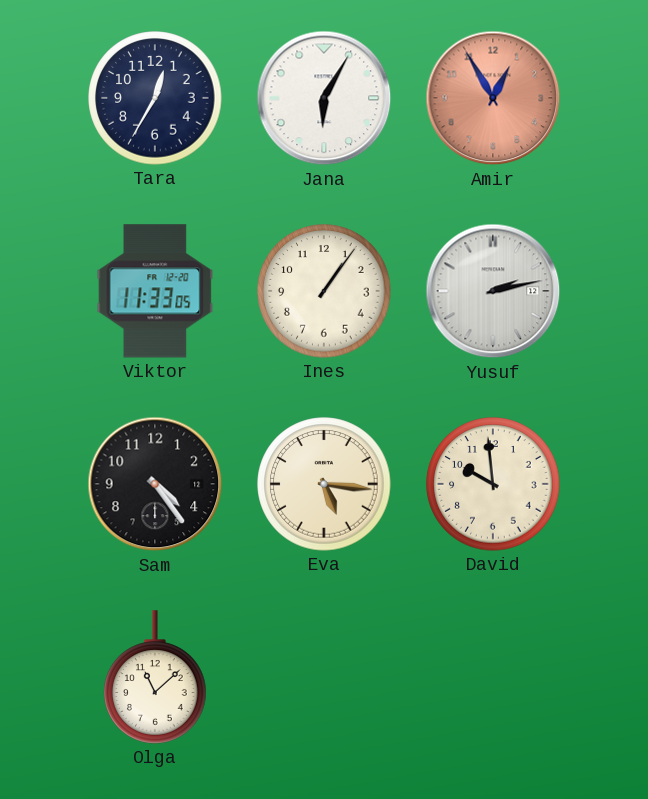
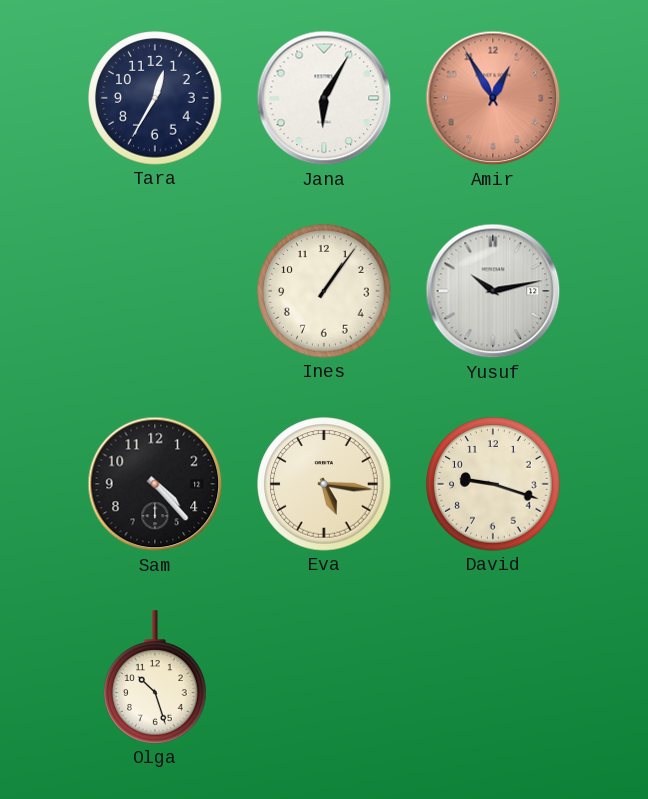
Viktor: 11:33 -> none
Yusuf: 2:13 -> 10:13
Sam: 4:24 -> 4:23
David: 9:59 -> 9:18
Olga: 11:08 -> 10:27
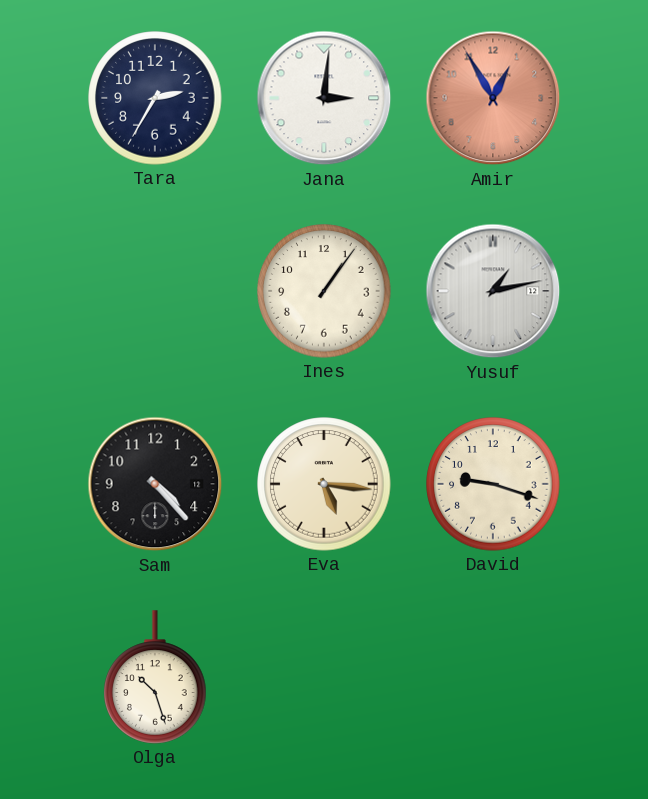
Tara: 12:35 -> 2:35
Jana: 6:05 -> 3:01
Yusuf: 10:13 -> 1:13
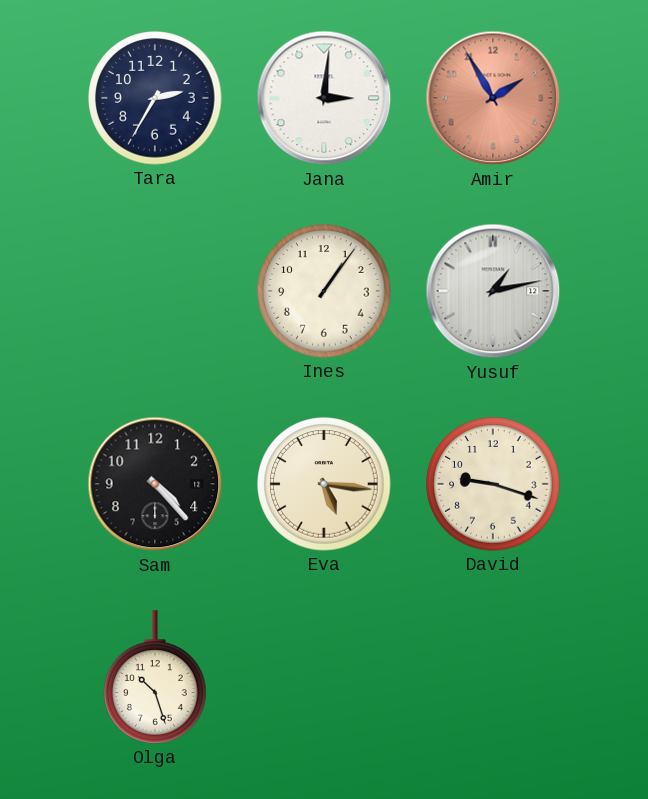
Amir: 12:55 -> 1:55
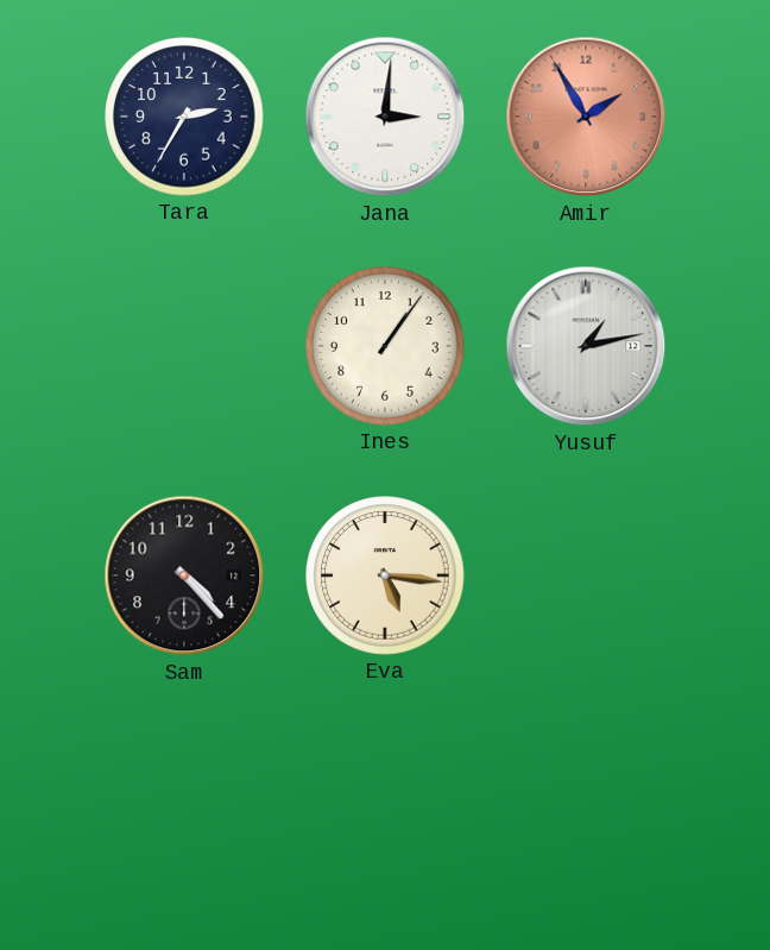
David: 9:18 -> none
Olga: 10:27 -> none
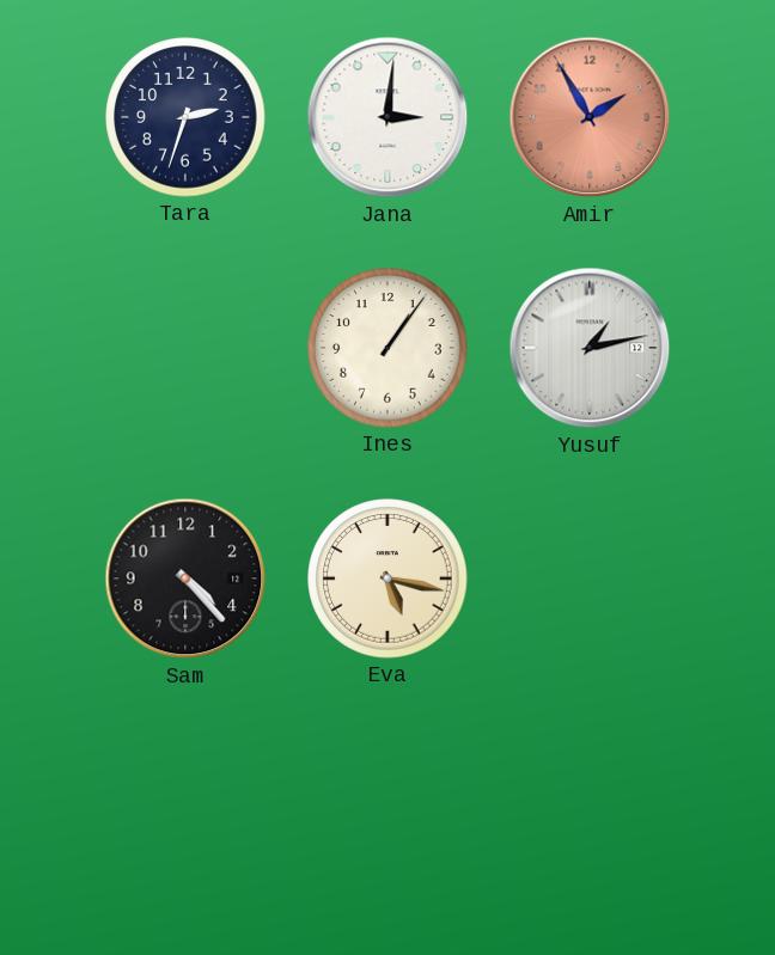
Tara: 2:35 -> 2:33
Eva: 5:16 -> 5:17
